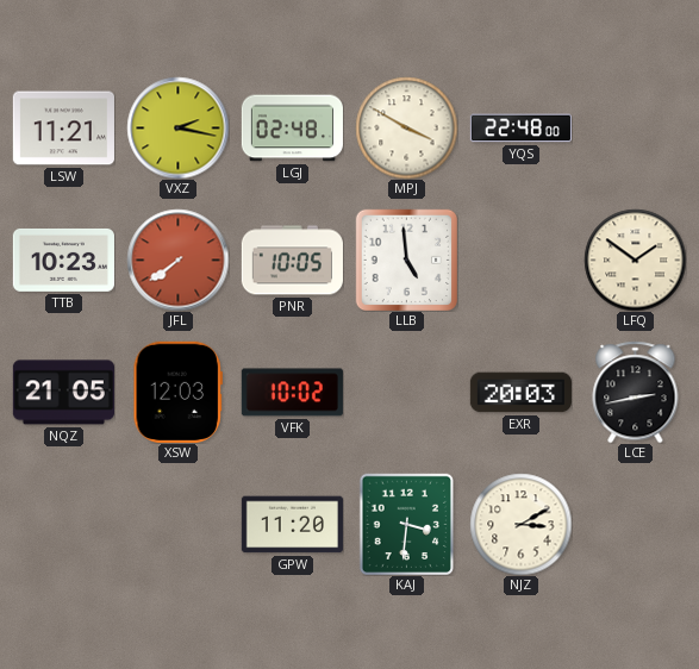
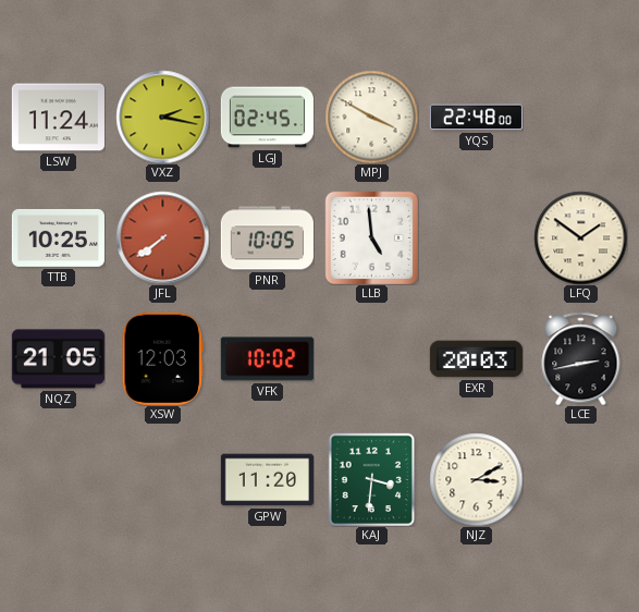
LSW: 11:21 -> 11:24
LGJ: 02:48 -> 02:45
TTB: 10:23 -> 10:25
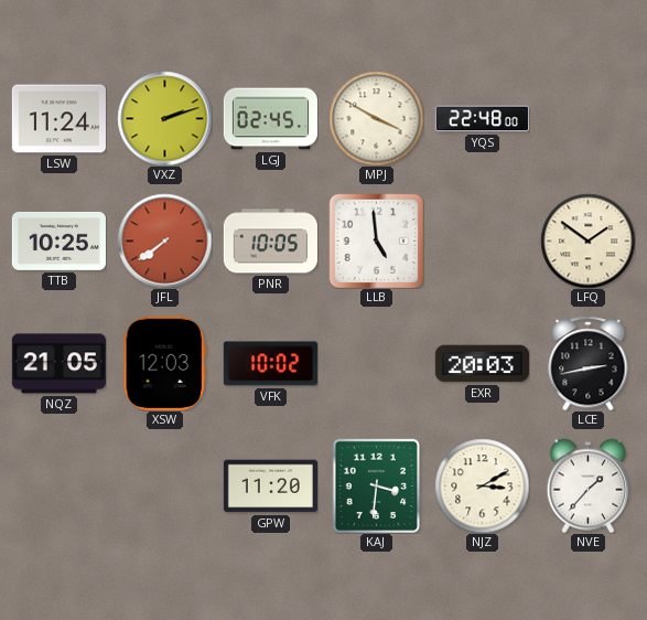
VXZ: 2:17 -> 2:12
NVE: none -> 1:37
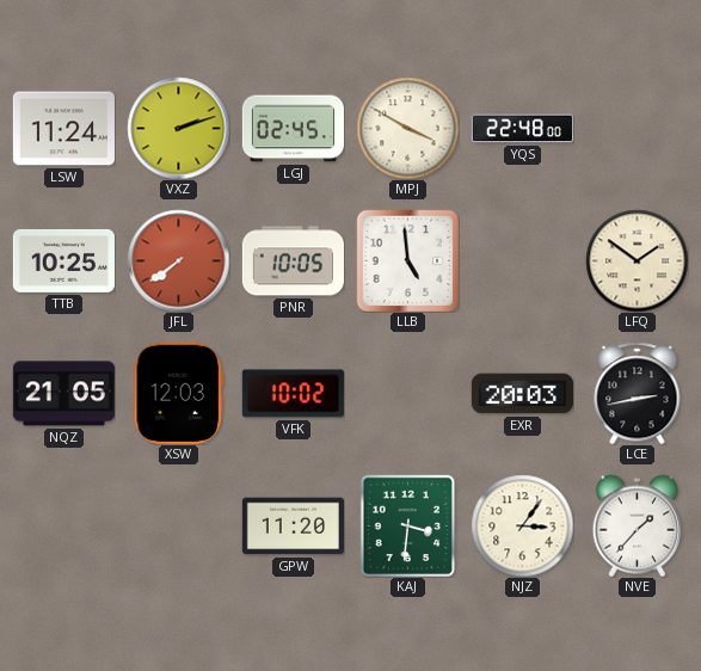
NJZ: 3:10 -> 3:06
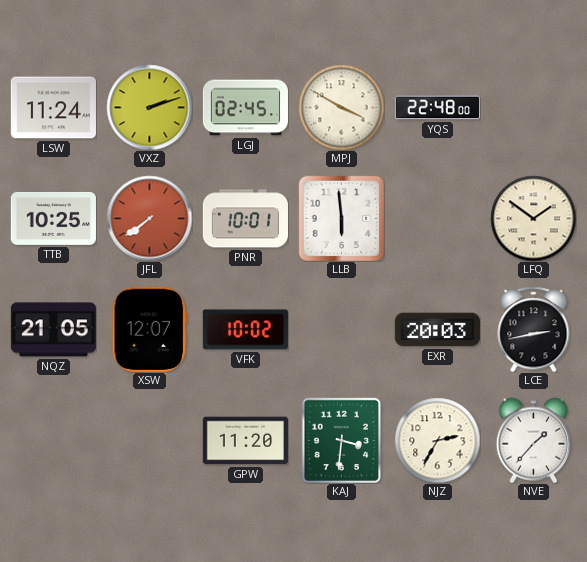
PNR: 10:05 -> 10:01
LLB: 4:59 -> 5:59
XSW: 12:03 -> 12:07
NJZ: 3:06 -> 2:35
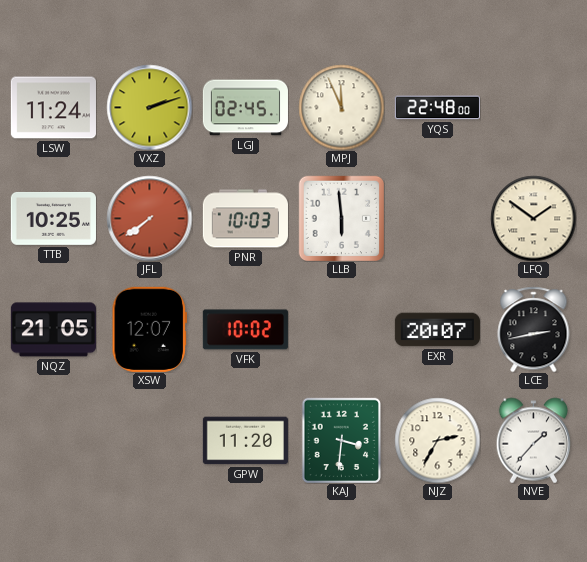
MPJ: 3:50 -> 11:56
PNR: 10:01 -> 10:03
EXR: 20:03 -> 20:07
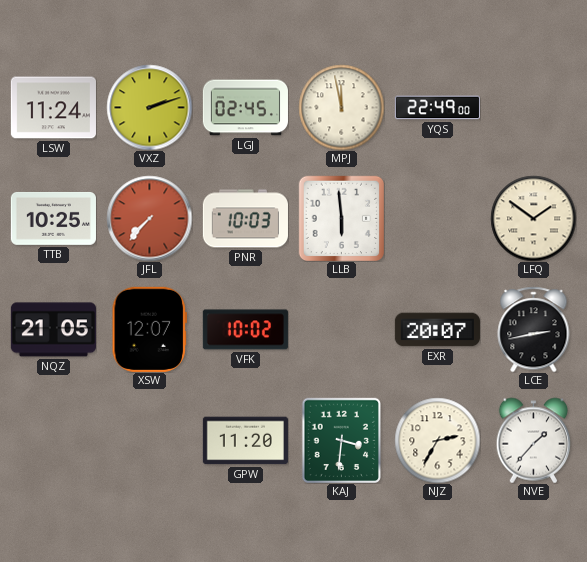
MPJ: 11:56 -> 11:58
YQS: 22:48 -> 22:49
JFL: 7:39 -> 7:37
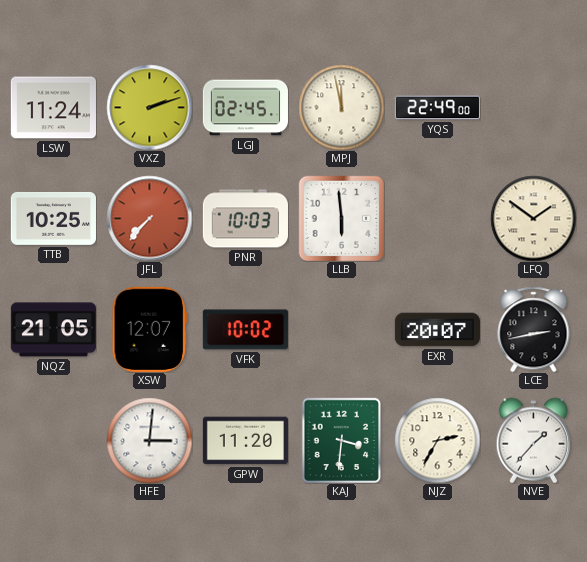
HFE: none -> 3:01
